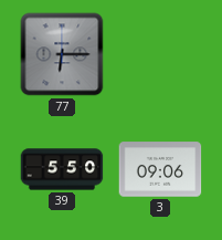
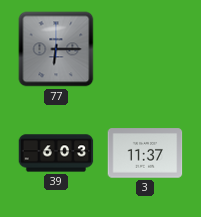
39: 5:50 -> 6:03
3: 09:06 -> 11:37
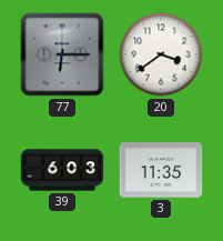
20: none -> 3:39
3: 11:37 -> 11:35
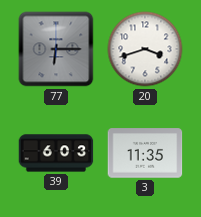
20: 3:39 -> 3:42
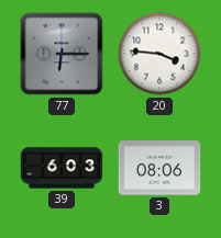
20: 3:42 -> 3:46
3: 11:35 -> 08:06
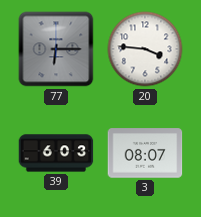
3: 08:06 -> 08:07
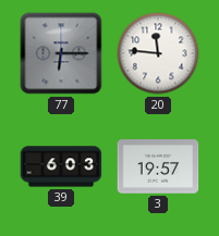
20: 3:46 -> 11:46
3: 08:07 -> 19:57
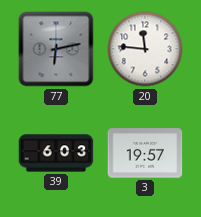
77: 6:15 -> 6:13
